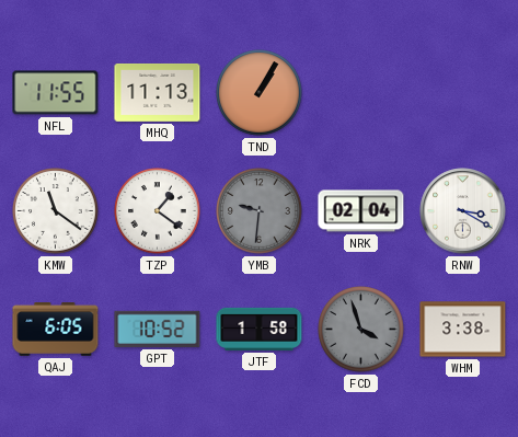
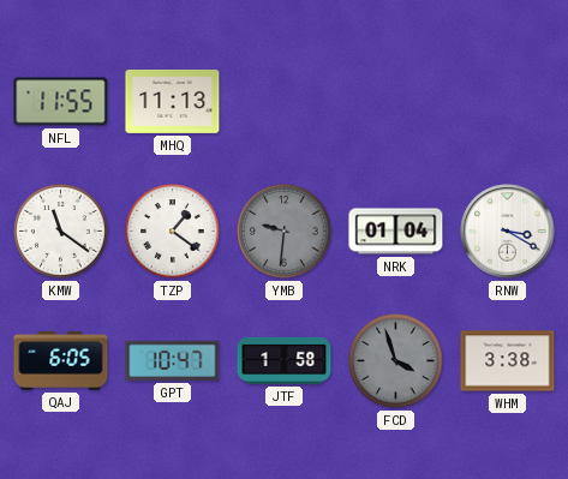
TND: 1:05 -> none
NRK: 02:04 -> 01:04
GPT: 10:52 -> 10:47
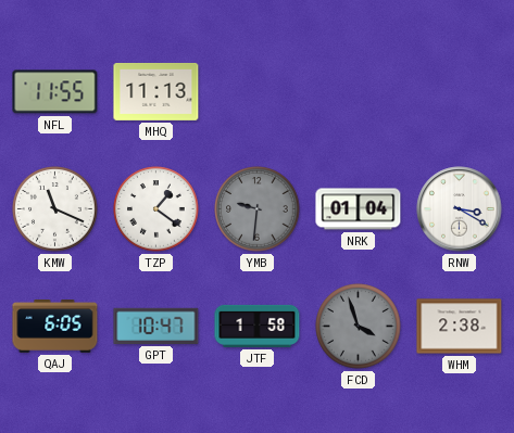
KMW: 11:21 -> 11:19
WHM: 3:38 -> 2:38
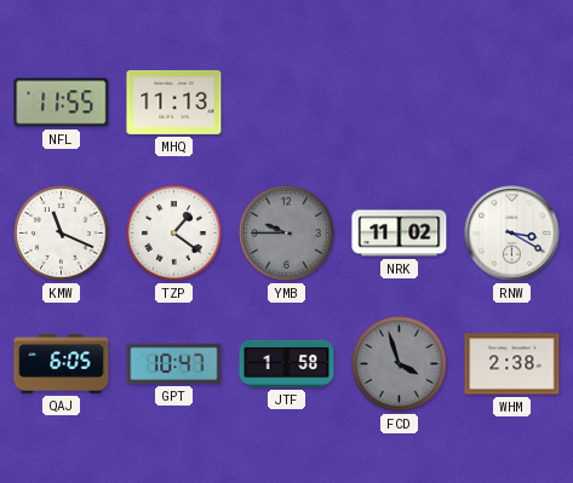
YMB: 9:31 -> 9:45
NRK: 01:04 -> 11:02
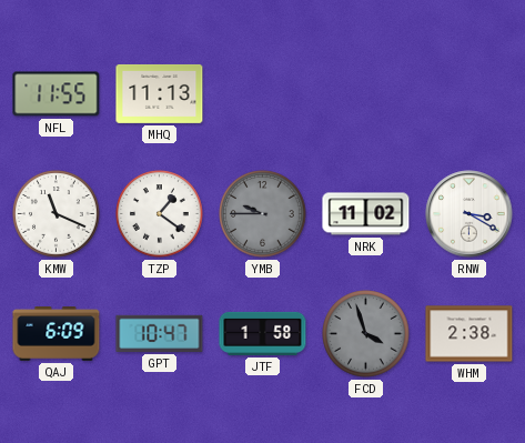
QAJ: 6:05 -> 6:09
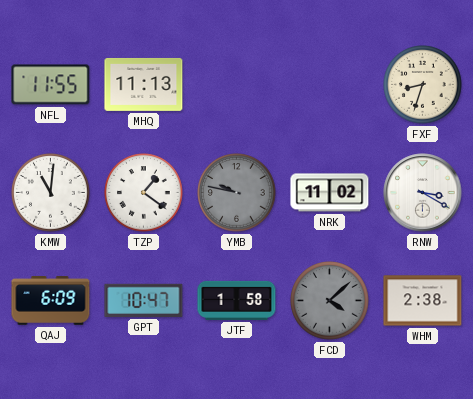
FXF: none -> 8:33
KMW: 11:19 -> 11:01
YMB: 9:45 -> 9:47
FCD: 3:57 -> 4:08
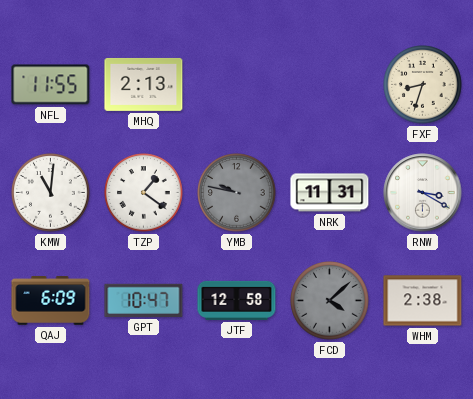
MHQ: 11:13 -> 2:13
NRK: 11:02 -> 11:31
JTF: 1:58 -> 12:58
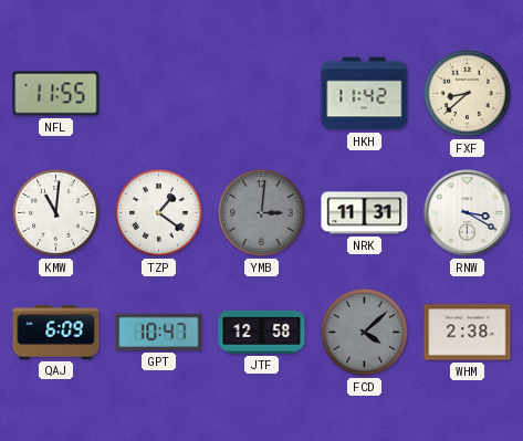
MHQ: 2:13 -> none
HKH: none -> 11:42
FXF: 8:33 -> 8:38
YMB: 9:47 -> 3:01
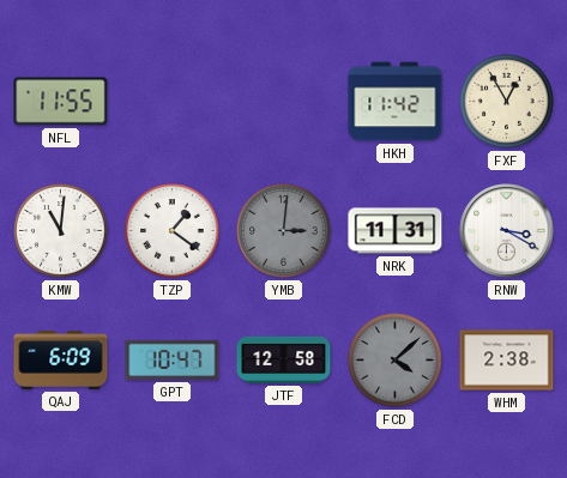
FXF: 8:38 -> 12:55
